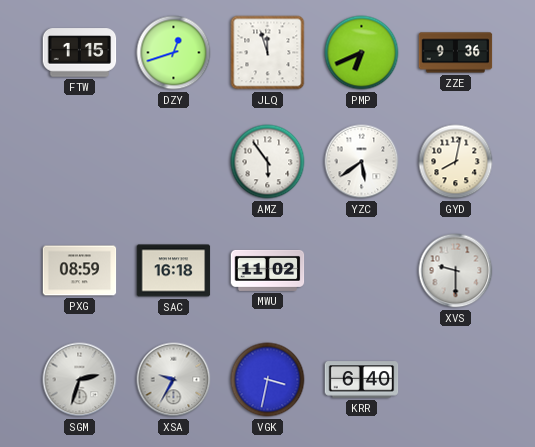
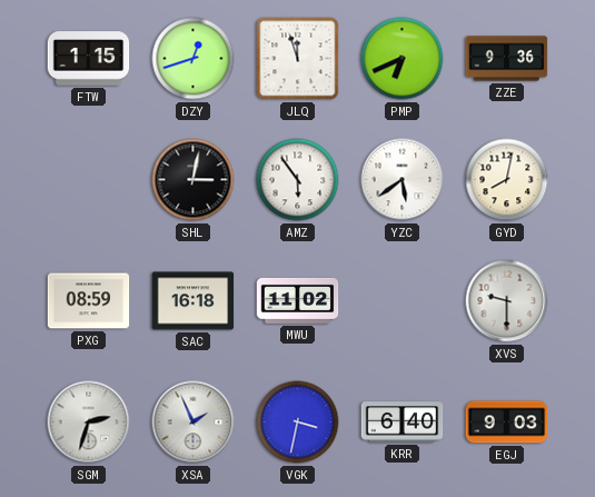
SHL: none -> 3:02
XSA: 9:35 -> 1:56
EGJ: none -> 9:03
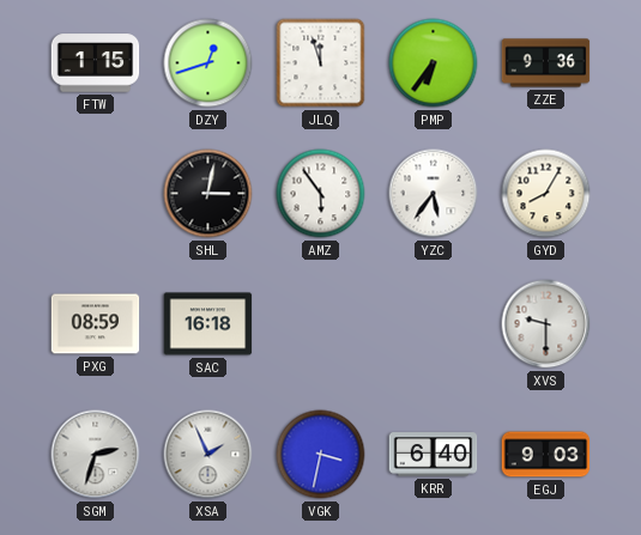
PMP: 6:41 -> 6:36
YZC: 5:39 -> 5:36
GYD: 8:02 -> 8:05
MWU: 11:02 -> none
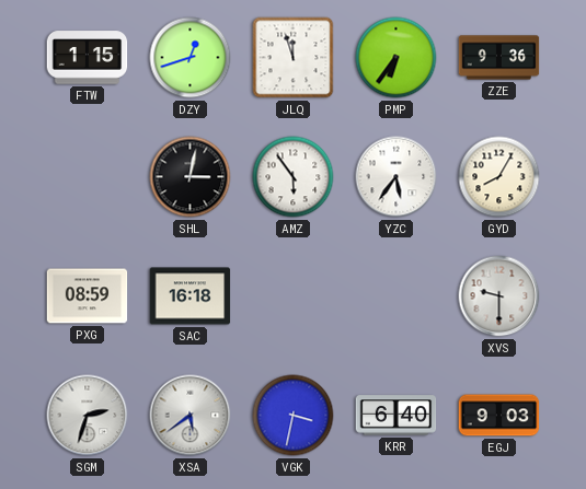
XSA: 1:56 -> 5:39
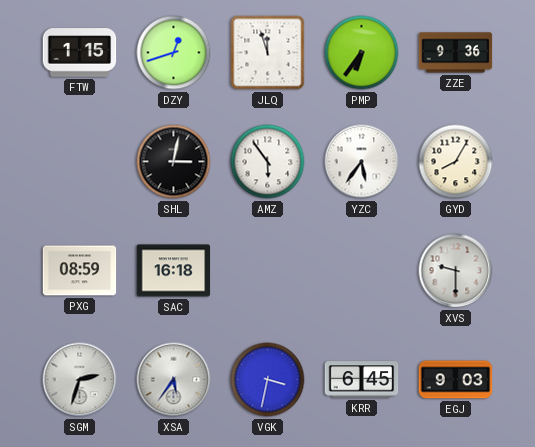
XSA: 5:39 -> 5:36
KRR: 6:40 -> 6:45
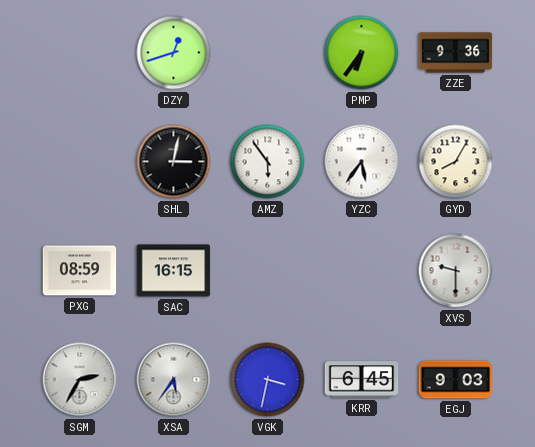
FTW: 1:15 -> none
JLQ: 11:57 -> none
SAC: 16:18 -> 16:15
SGM: 2:33 -> 2:35
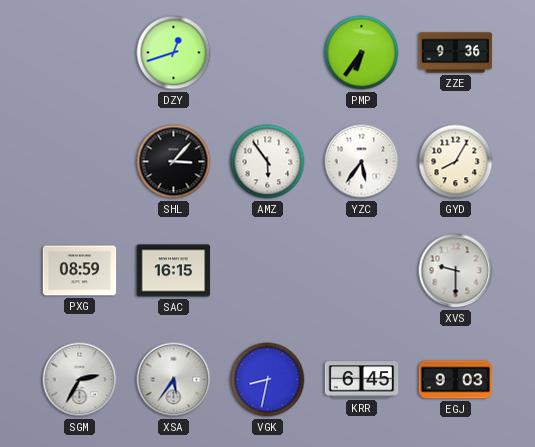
SHL: 3:02 -> 3:07
VGK: 3:32 -> 8:32
